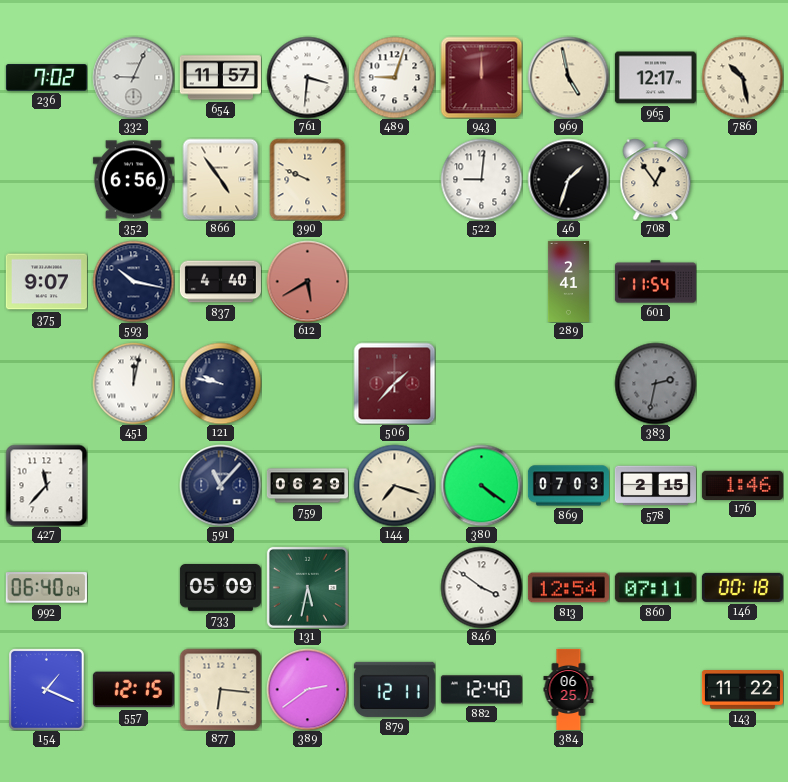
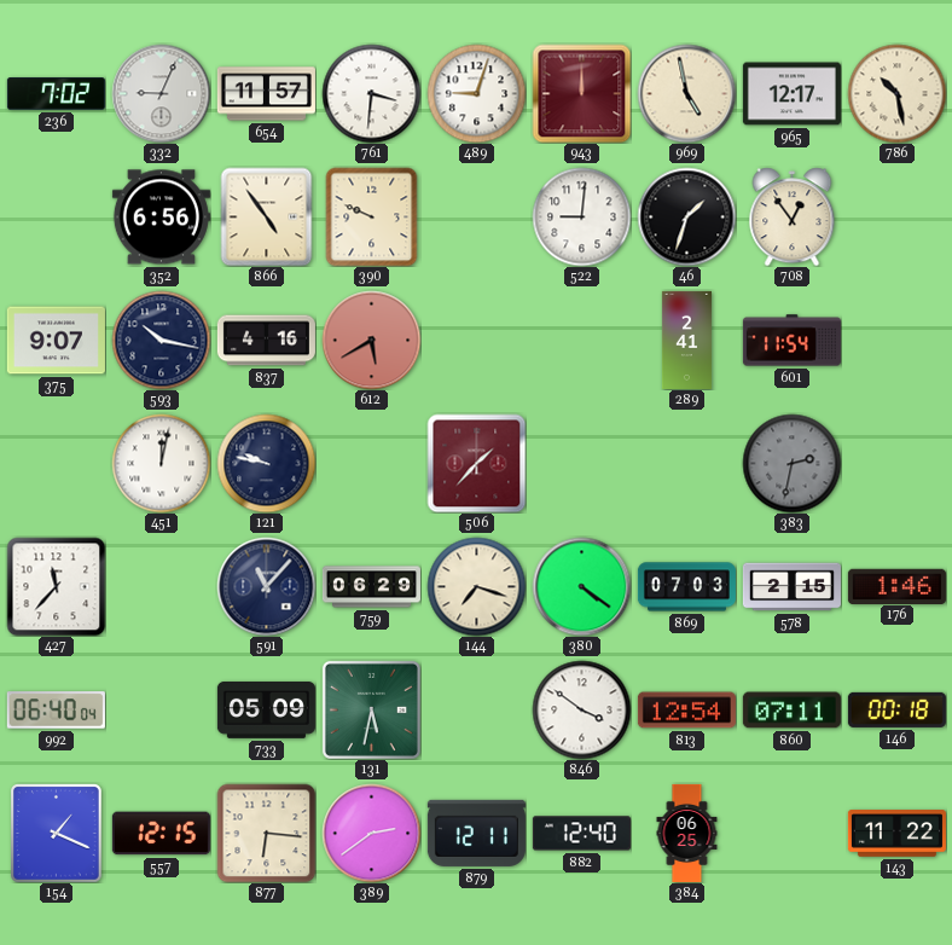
837: 4:40 -> 4:16
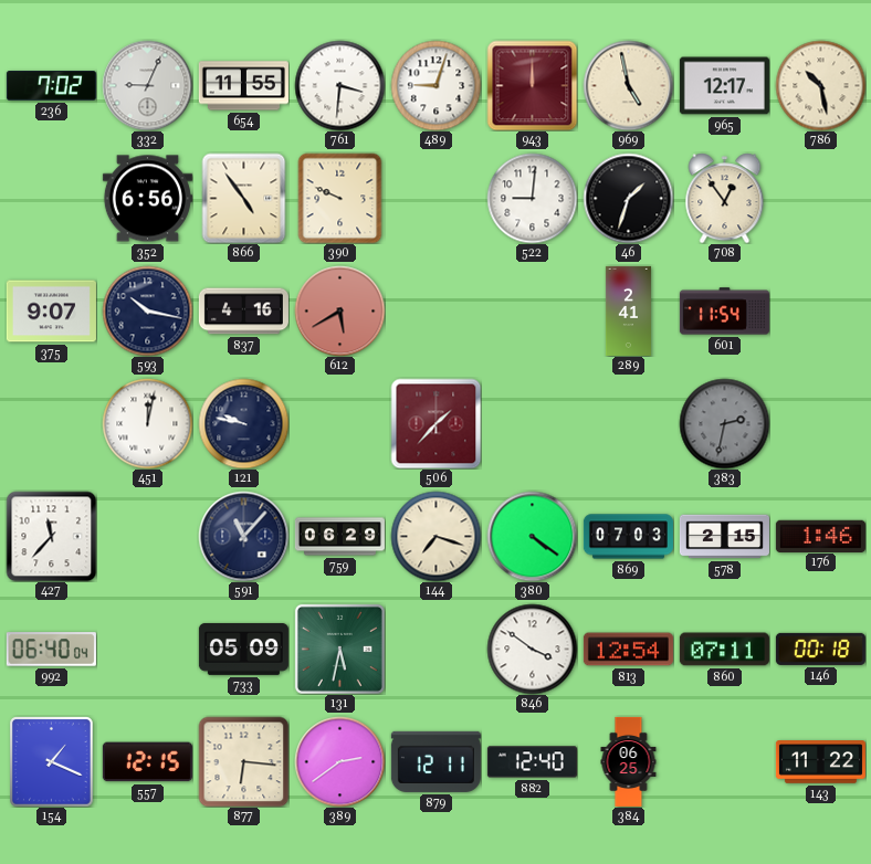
654: 11:57 -> 11:55
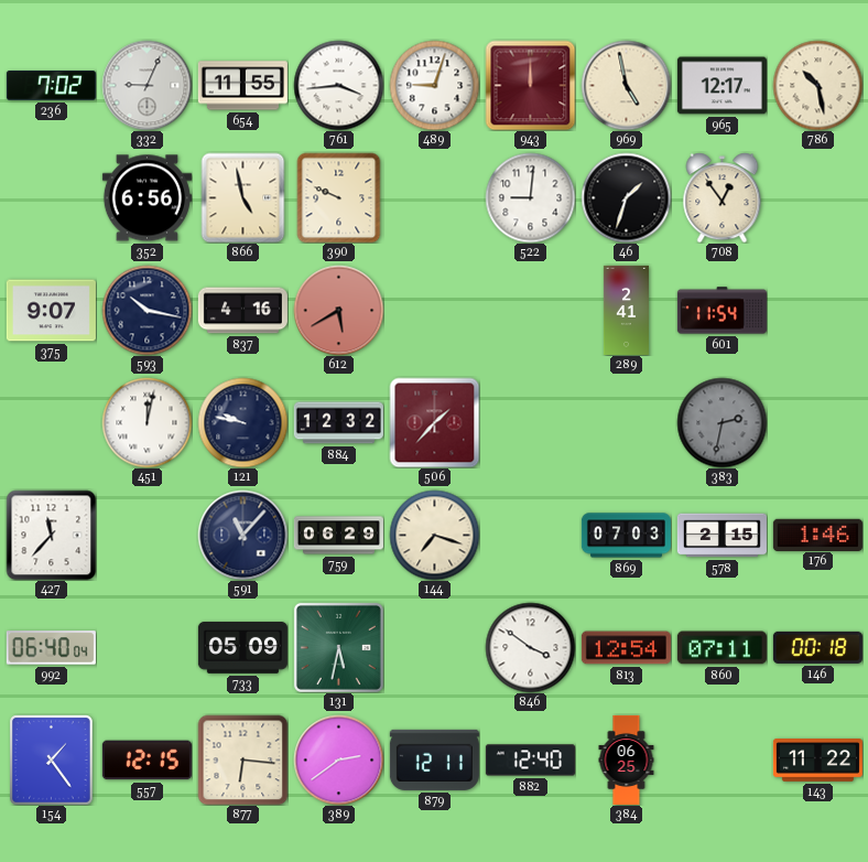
761: 3:31 -> 3:44
866: 4:54 -> 4:58
884: none -> 12:32
380: 4:21 -> none
154: 1:19 -> 1:24
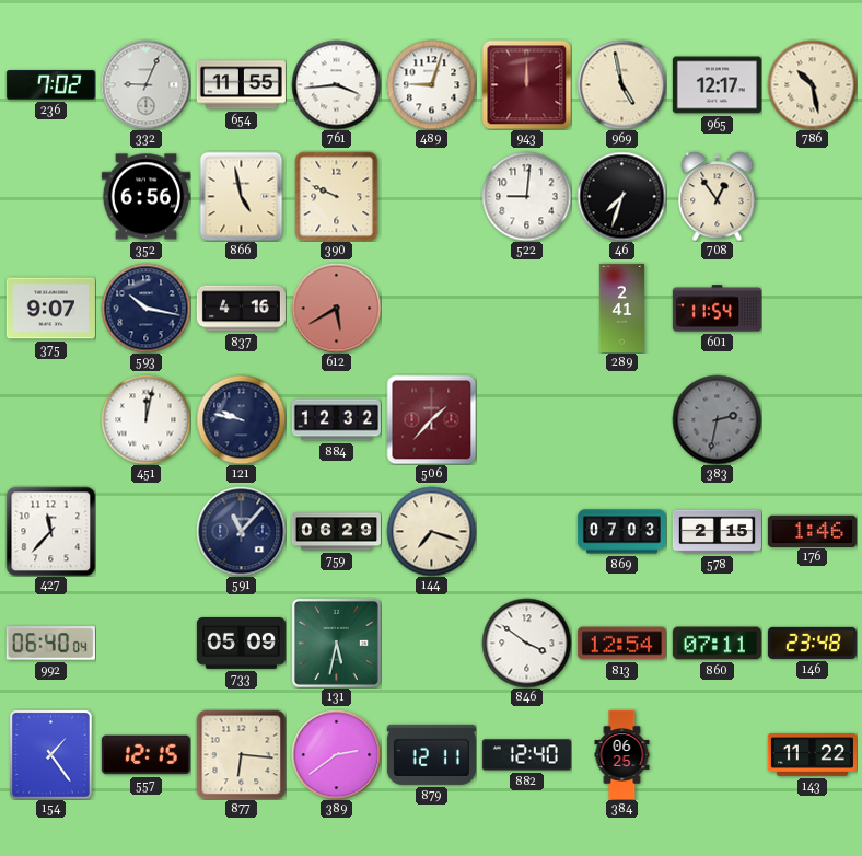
46: 1:33 -> 7:33
146: 00:18 -> 23:48
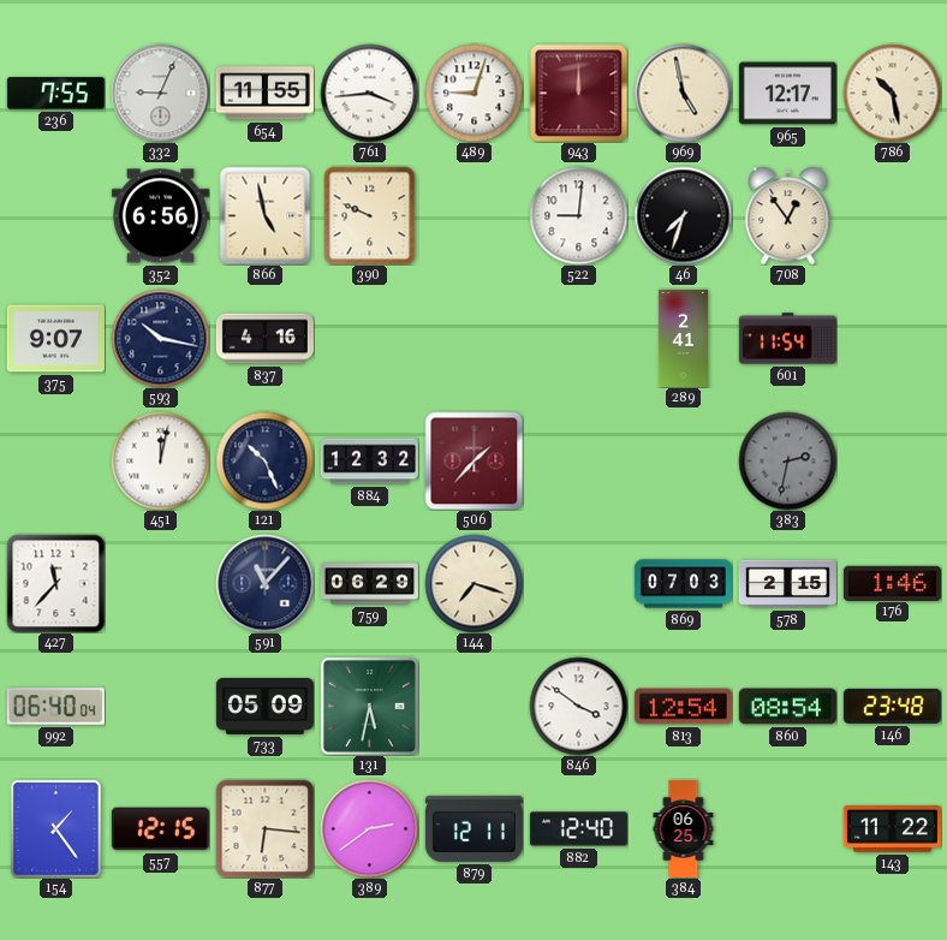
236: 7:02 -> 7:55
612: 5:40 -> none
121: 9:47 -> 10:26
860: 07:11 -> 08:54
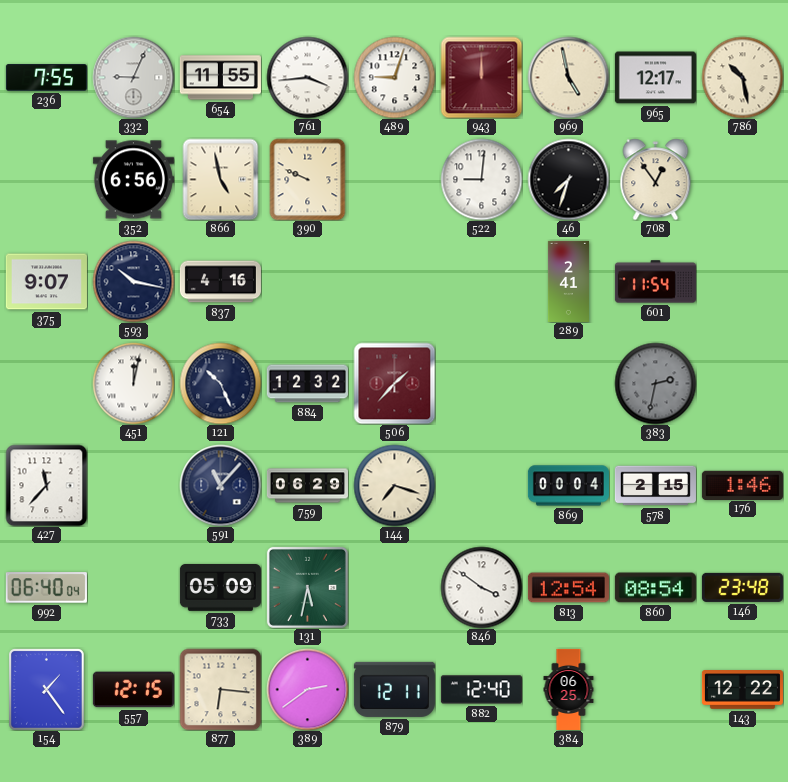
869: 07:03 -> 00:04
143: 11:22 -> 12:22
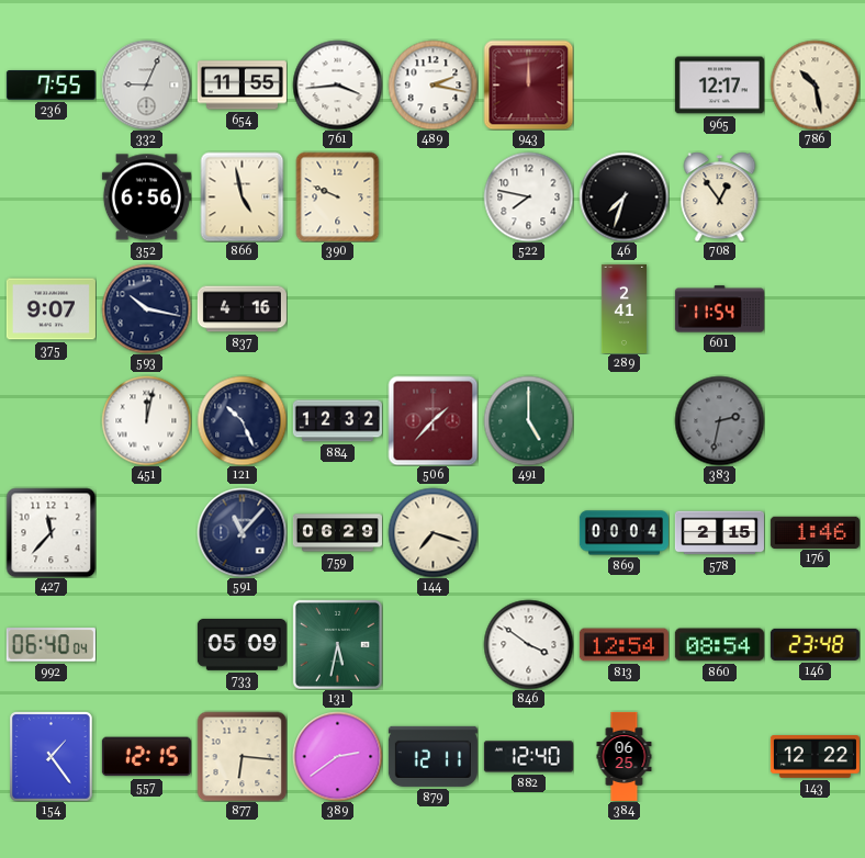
489: 9:03 -> 2:17
969: 4:58 -> none
522: 9:01 -> 7:47
491: none -> 5:00
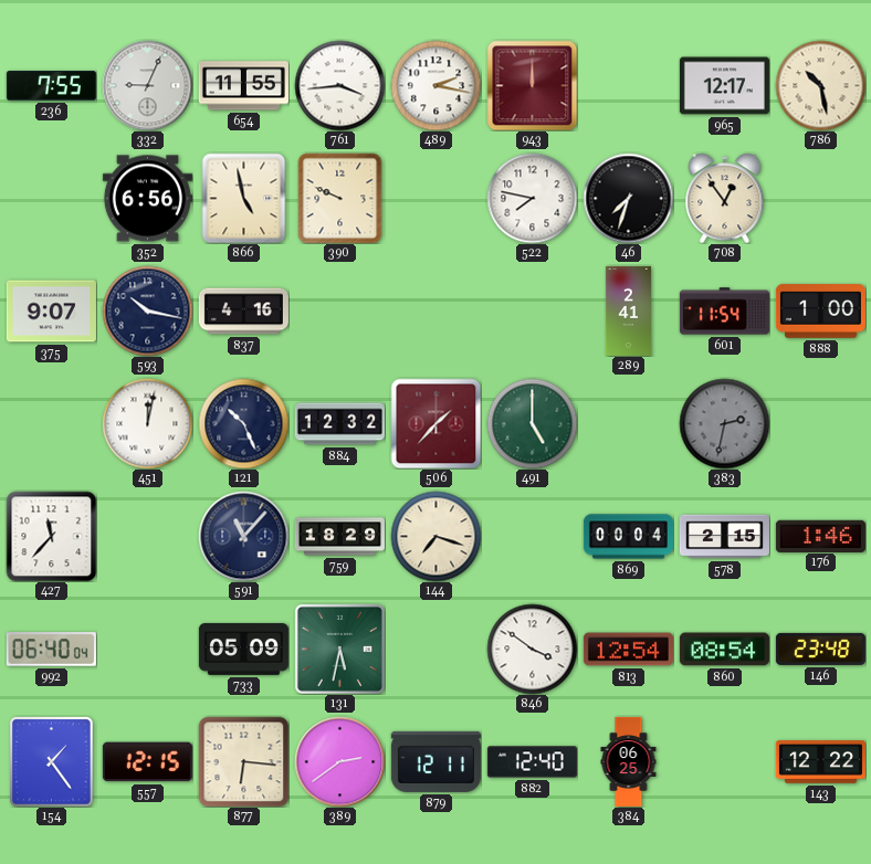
888: none -> 1:00
759: 06:29 -> 18:29
